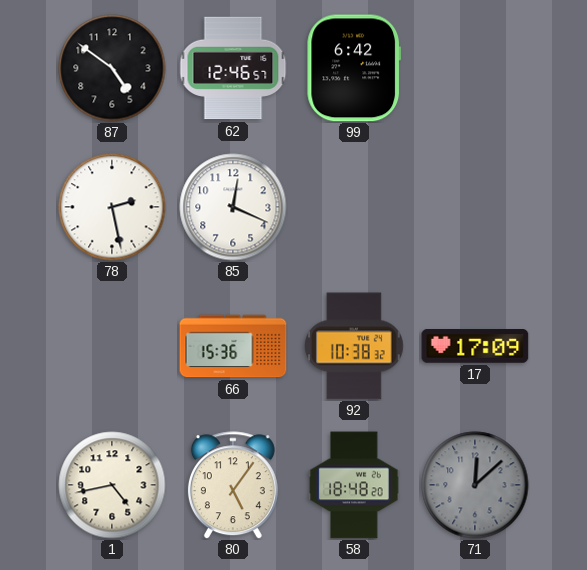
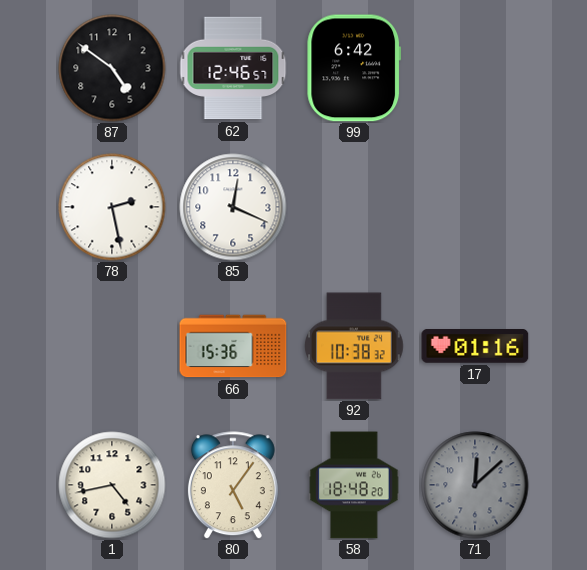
17: 17:09 -> 01:16
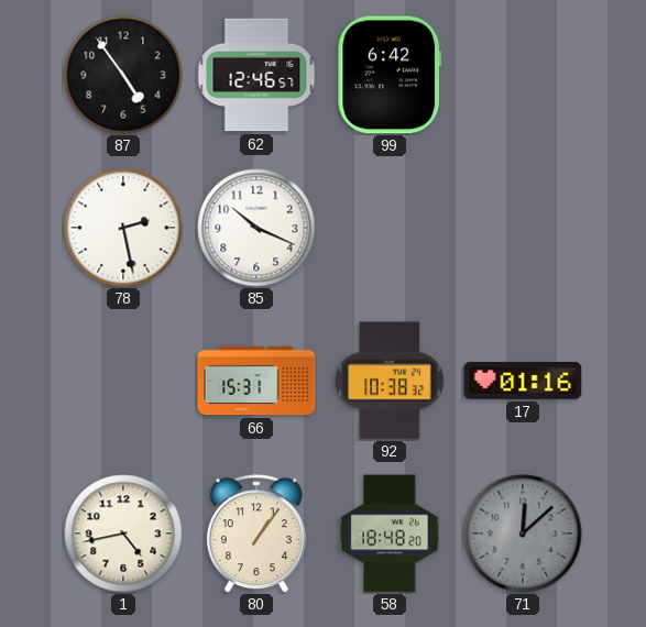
87: 4:51 -> 4:54
85: 12:19 -> 10:19
66: 15:36 -> 15:31
80: 5:06 -> 1:06
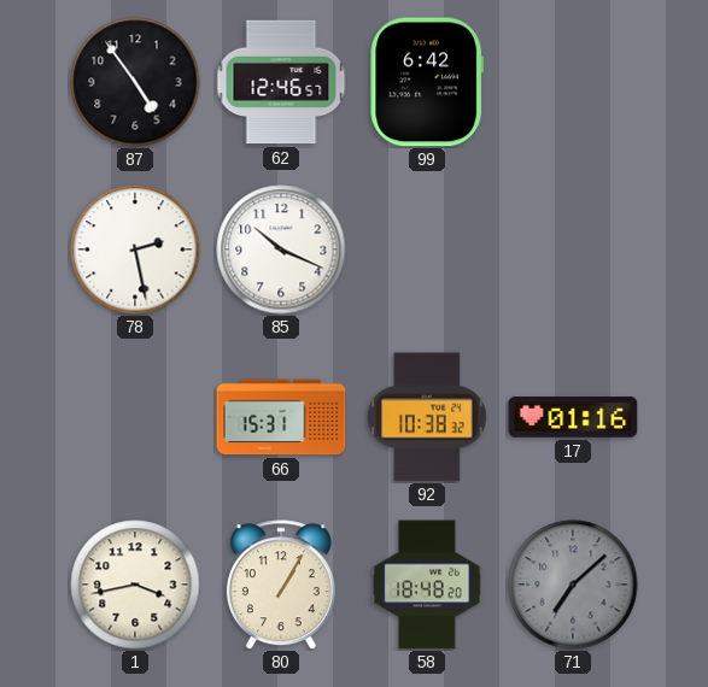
1: 4:43 -> 3:43
80: 1:06 -> 1:05
71: 12:08 -> 7:08
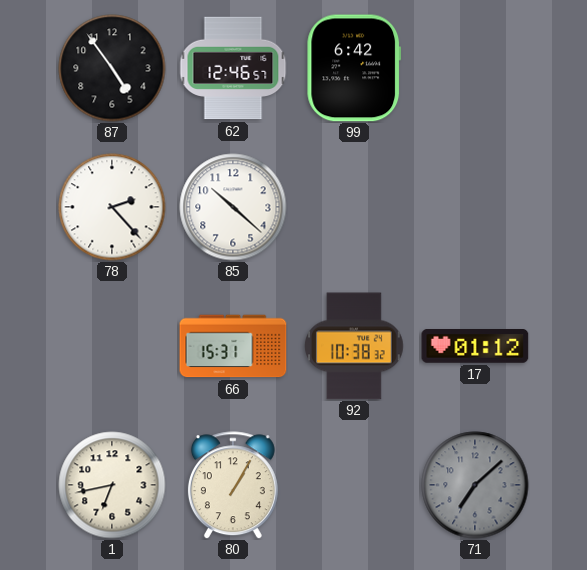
78: 2:28 -> 2:23
85: 10:19 -> 10:22
17: 01:16 -> 01:12
1: 3:43 -> 6:43
58: 18:48 -> none
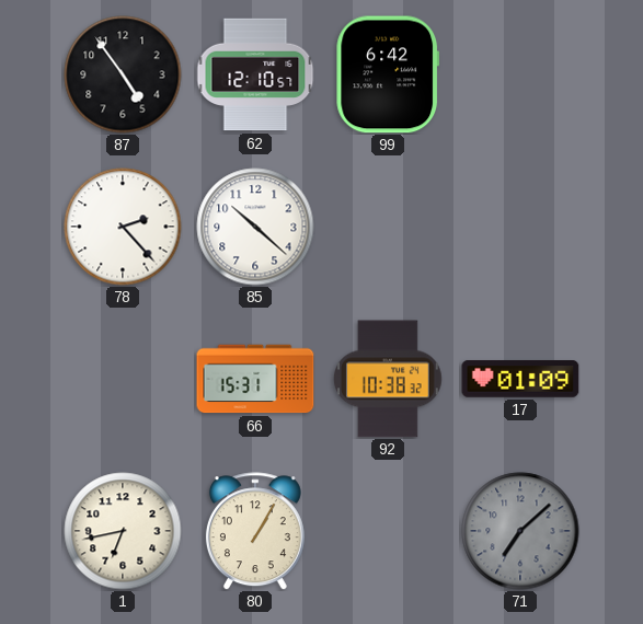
62: 12:46 -> 12:10
17: 01:12 -> 01:09
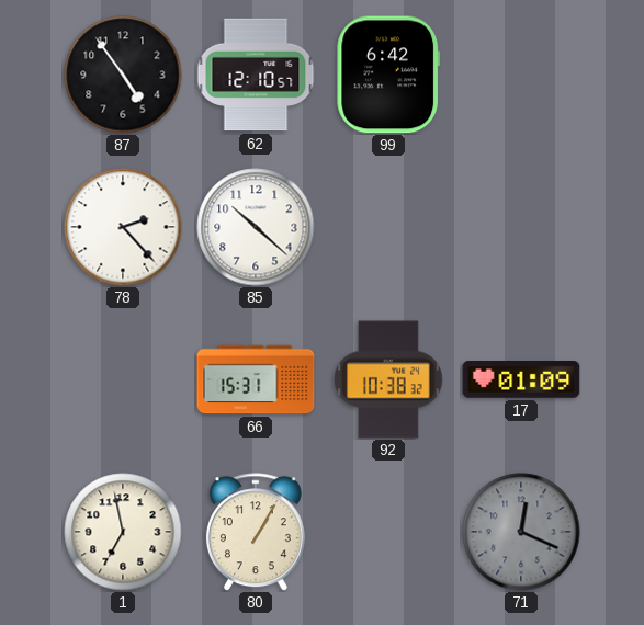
1: 6:43 -> 6:58
71: 7:08 -> 12:19
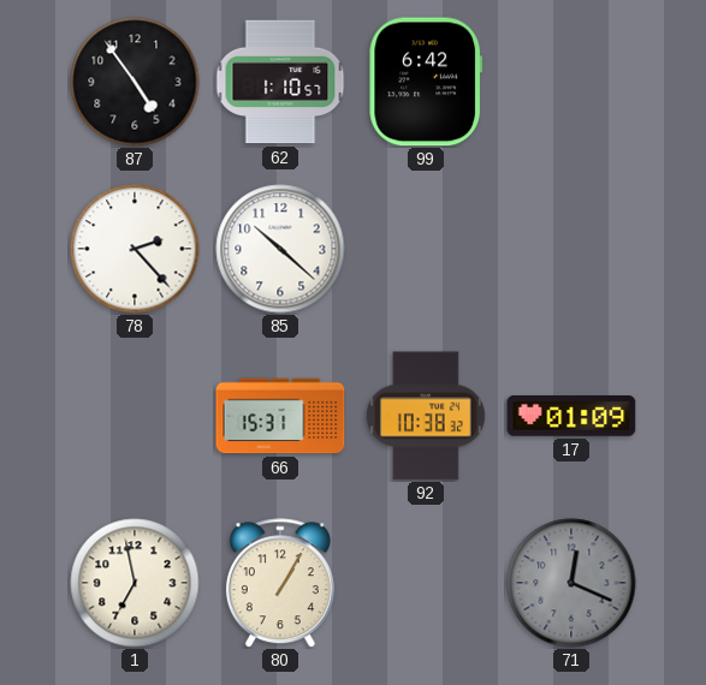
62: 12:10 -> 1:10
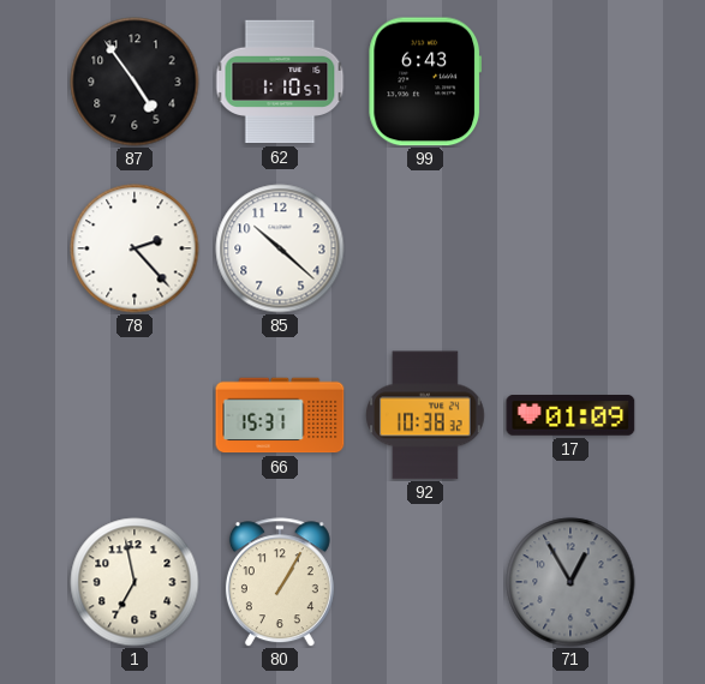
99: 6:42 -> 6:43
71: 12:19 -> 12:55
